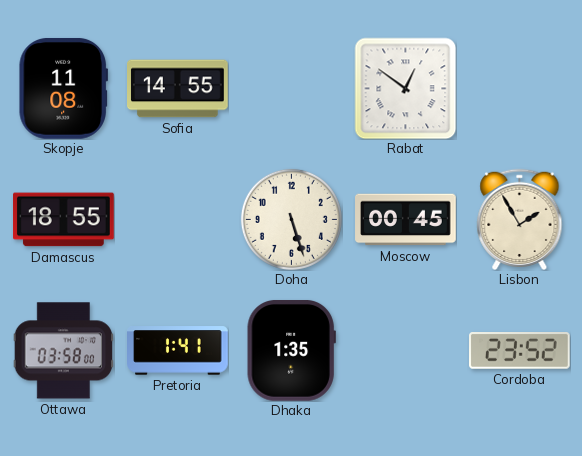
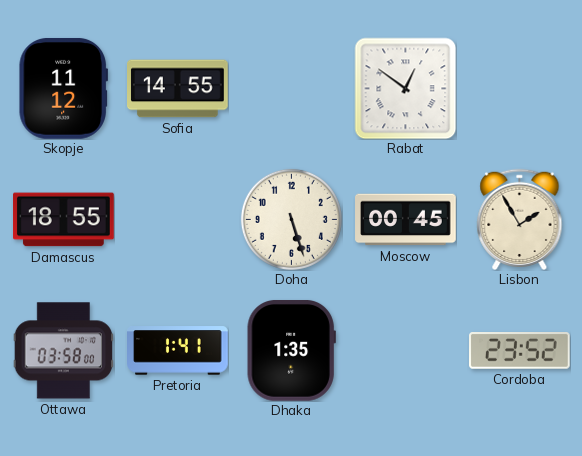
Skopje: 11:08 -> 11:12
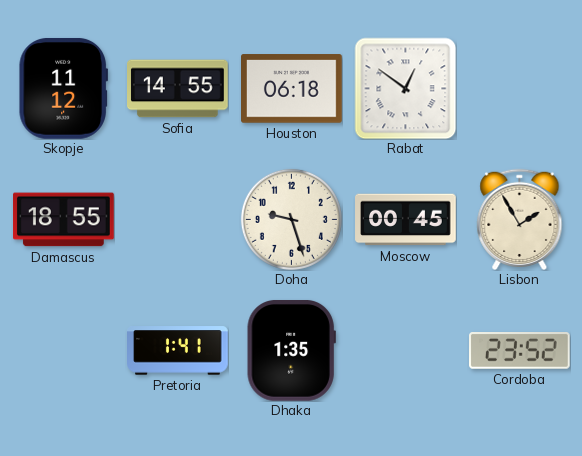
Houston: none -> 06:18
Doha: 5:27 -> 9:27
Ottawa: 03:58 -> none
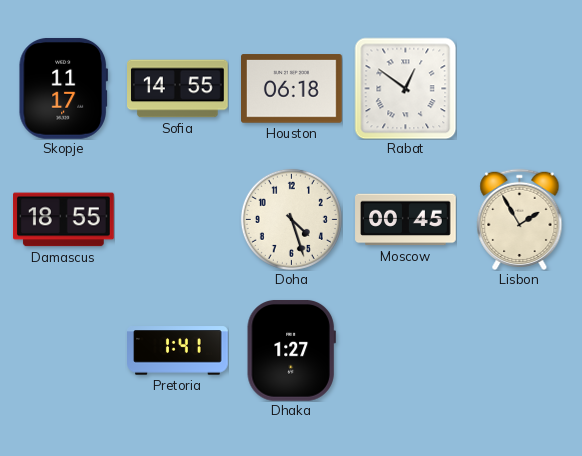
Skopje: 11:12 -> 11:17
Doha: 9:27 -> 4:27
Dhaka: 1:35 -> 1:27
Cordoba: 23:52 -> none
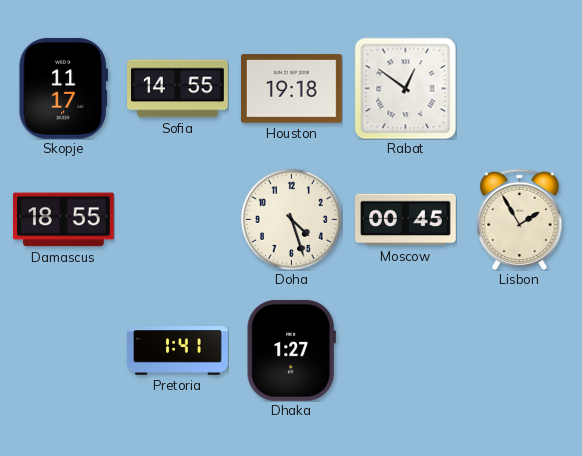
Houston: 06:18 -> 19:18
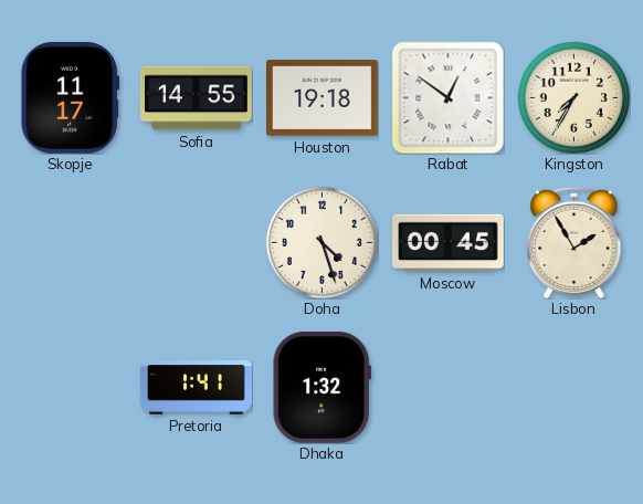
Kingston: none -> 7:35
Damascus: 18:55 -> none
Dhaka: 1:27 -> 1:32
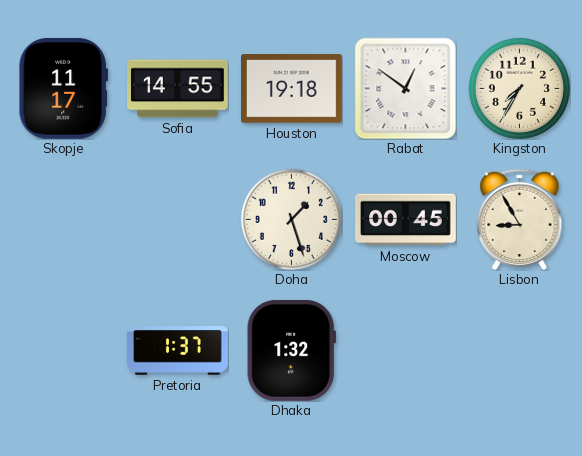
Doha: 4:27 -> 1:27
Lisbon: 1:55 -> 8:55
Pretoria: 1:41 -> 1:37
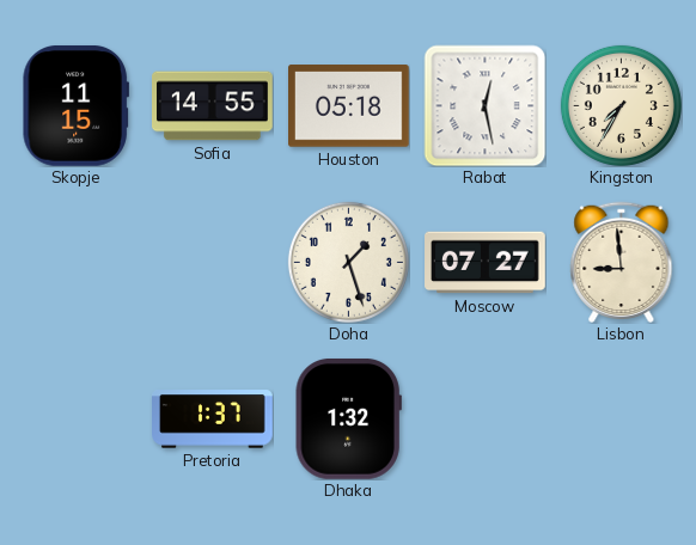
Skopje: 11:17 -> 11:15
Houston: 19:18 -> 05:18
Rabat: 12:51 -> 12:28
Moscow: 00:45 -> 07:27
Lisbon: 8:55 -> 8:59
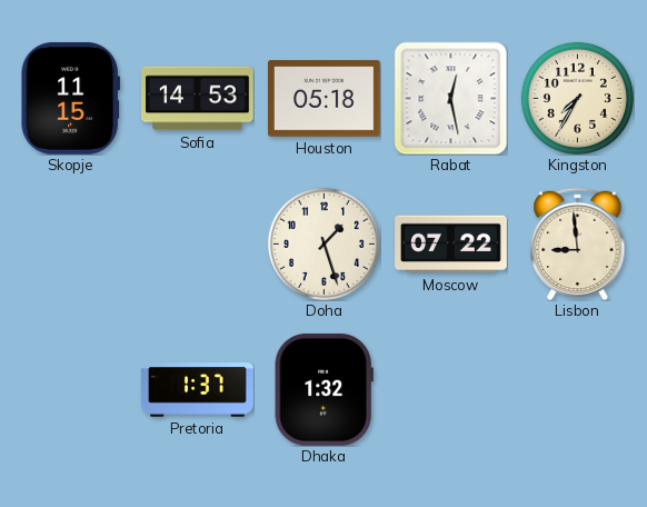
Sofia: 14:55 -> 14:53
Moscow: 07:27 -> 07:22
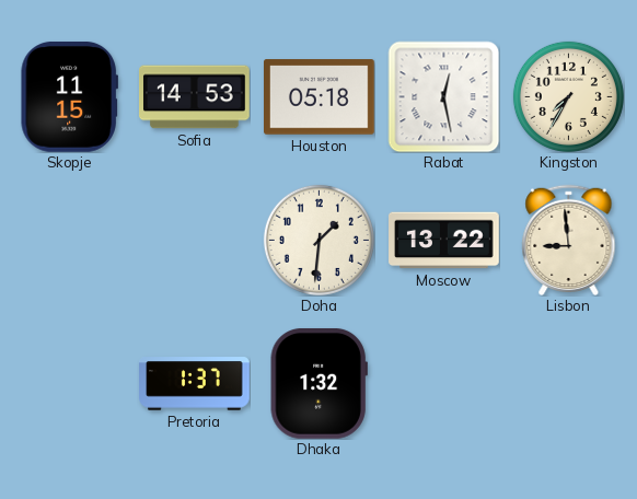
Doha: 1:27 -> 1:31
Moscow: 07:22 -> 13:22
